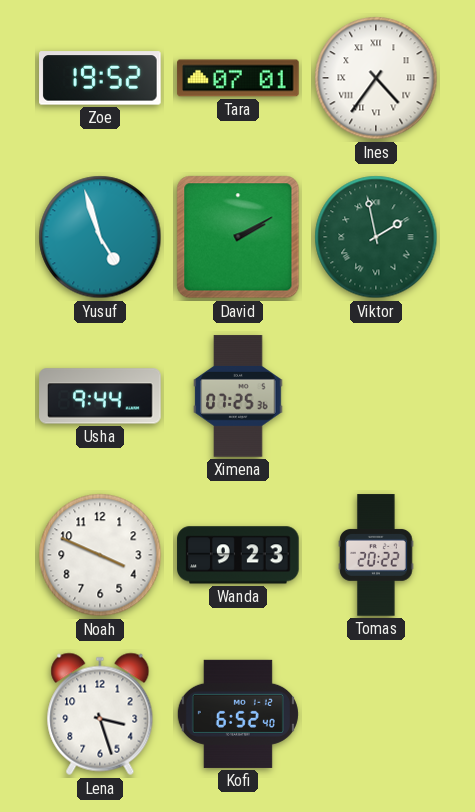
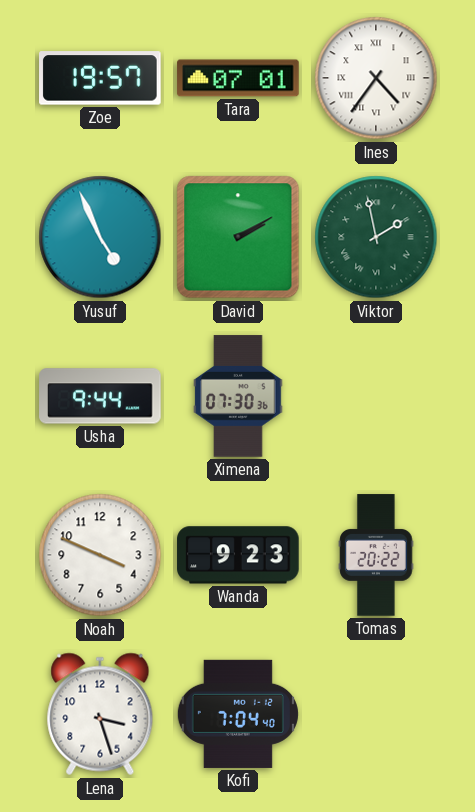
Zoe: 19:52 -> 19:57
Yusuf: 4:57 -> 4:56
Ximena: 07:25 -> 07:30
Kofi: 6:52 -> 7:04
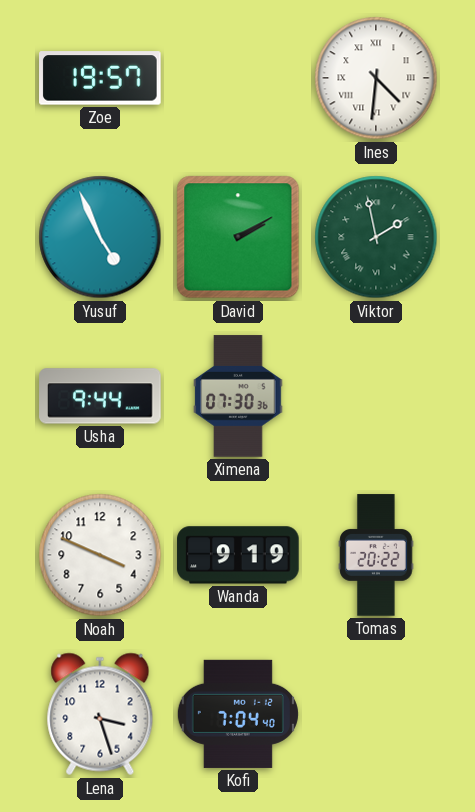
Tara: 07:01 -> none
Ines: 4:36 -> 4:31
Wanda: 9:23 -> 9:19
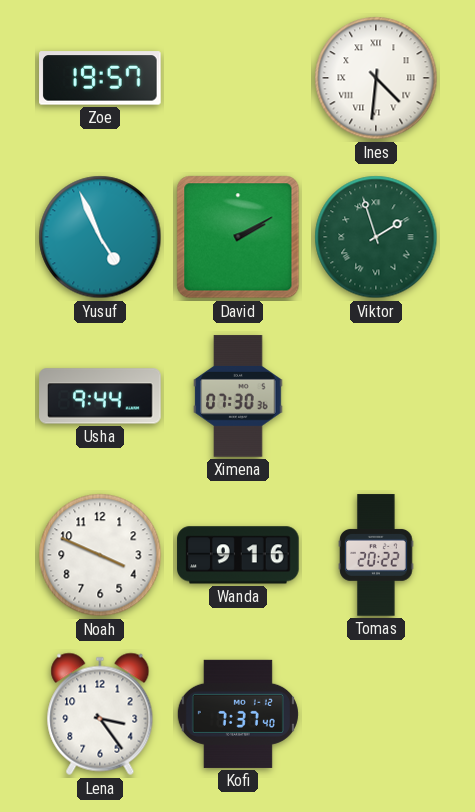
Viktor: 1:58 -> 1:57
Wanda: 9:19 -> 9:16
Lena: 3:27 -> 3:24
Kofi: 7:04 -> 7:37
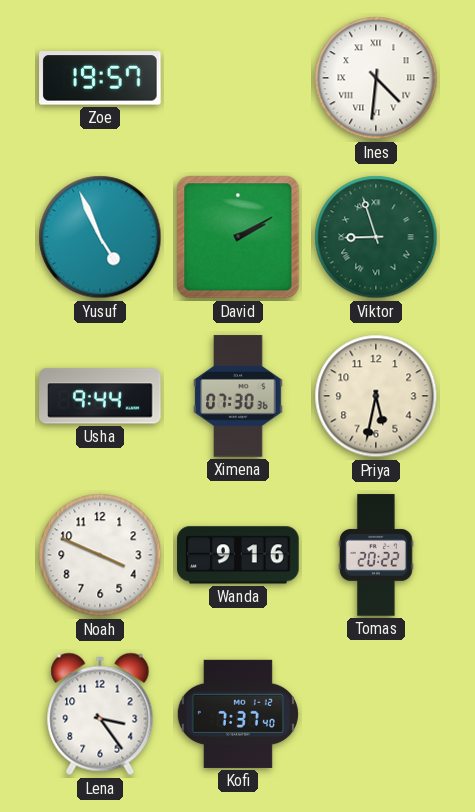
Viktor: 1:57 -> 8:57
Priya: none -> 5:32
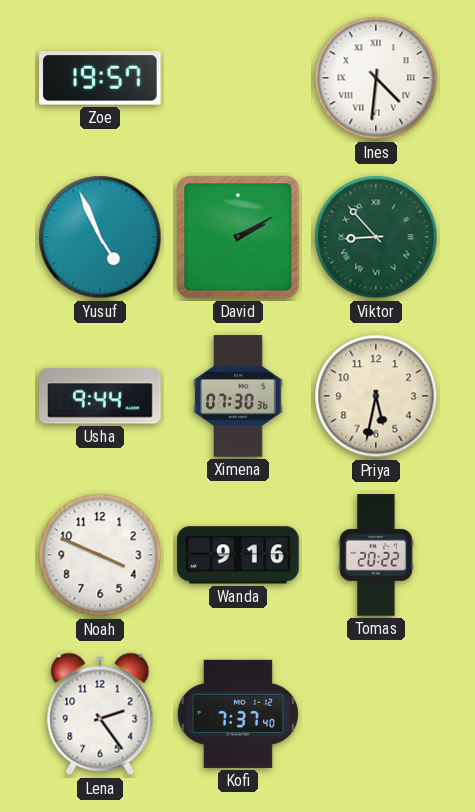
Viktor: 8:57 -> 8:53
Lena: 3:24 -> 2:24
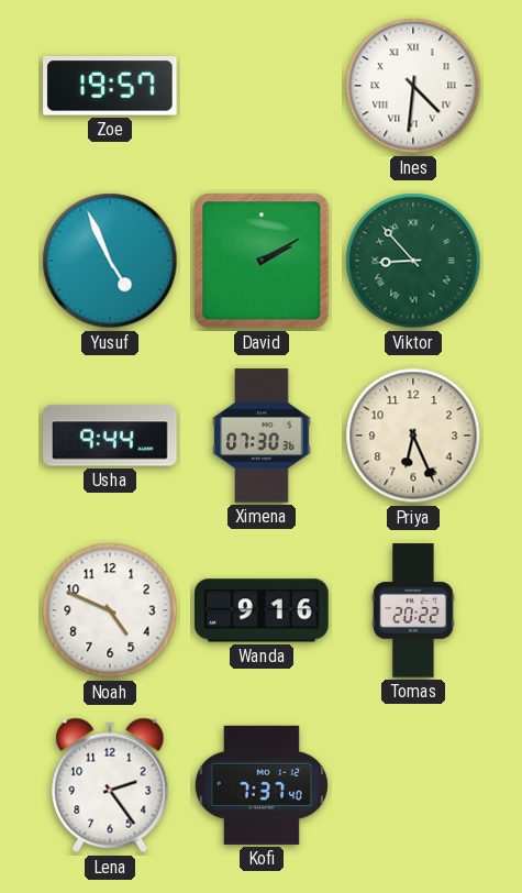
Priya: 5:32 -> 6:26
Noah: 3:49 -> 4:49
